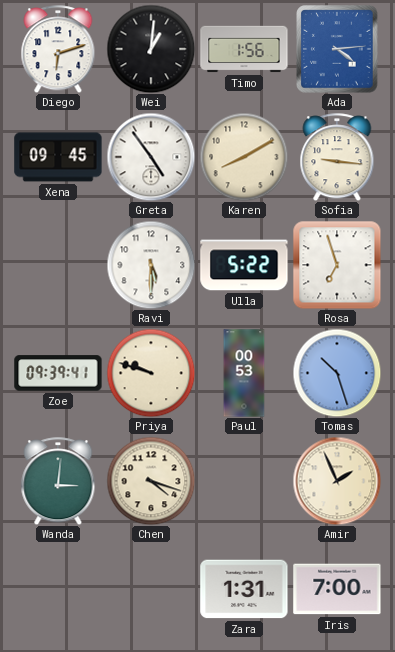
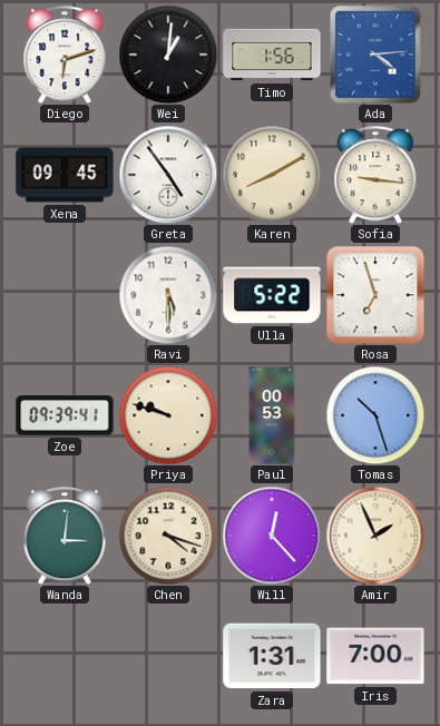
Will: none -> 12:23
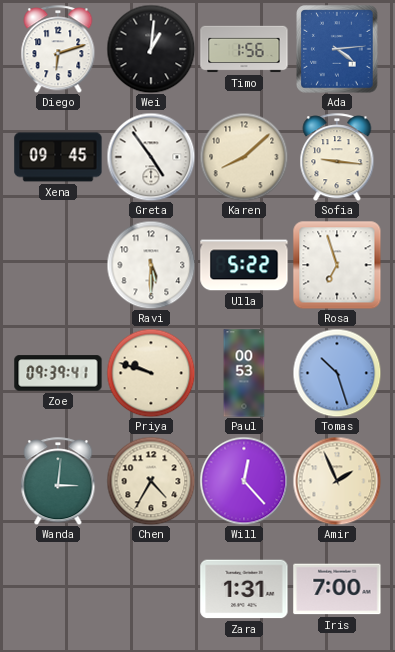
Karen: 8:10 -> 8:08
Chen: 4:18 -> 4:35
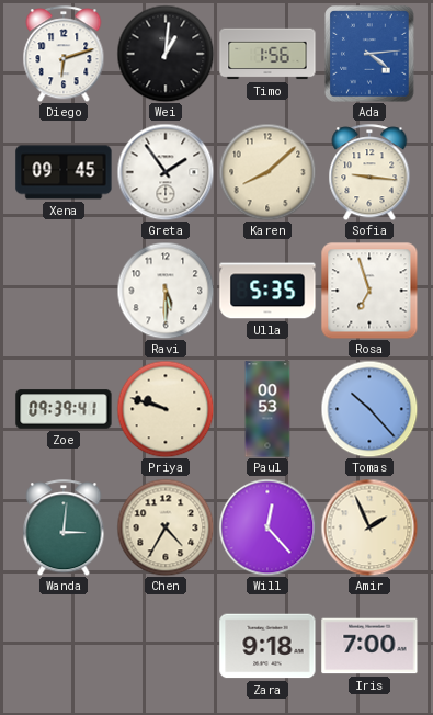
Greta: 4:54 -> 1:54
Ulla: 5:22 -> 5:35
Tomas: 10:27 -> 10:23
Zara: 1:31 -> 9:18
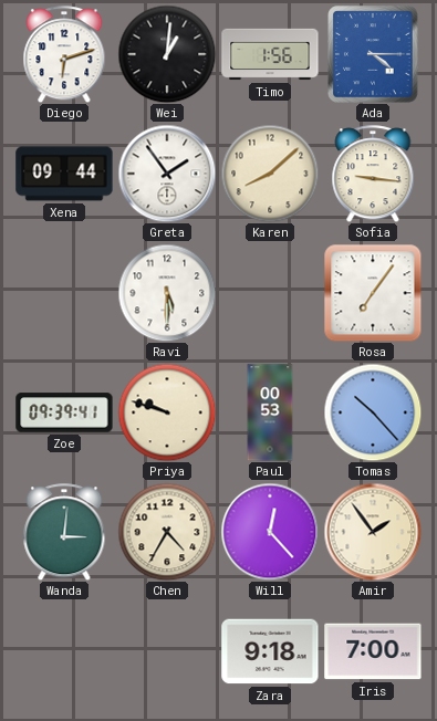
Ada: 4:14 -> 4:15
Xena: 09:45 -> 09:44
Ulla: 5:35 -> none
Rosa: 6:57 -> 7:06
Amir: 1:56 -> 1:54
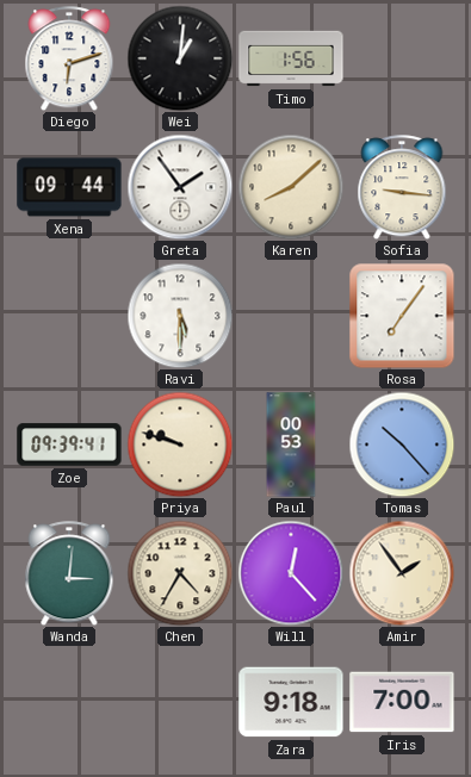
Ada: 4:15 -> none
